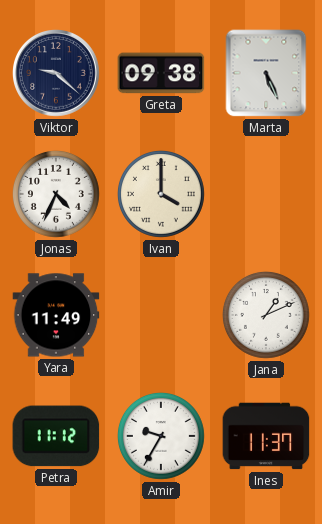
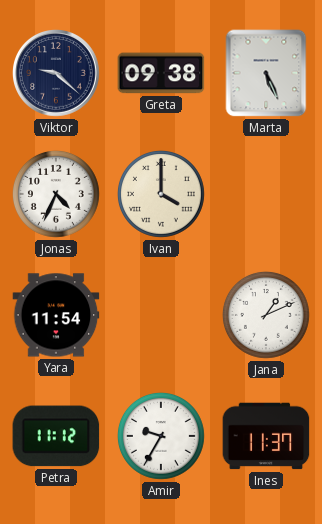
Yara: 11:49 -> 11:54
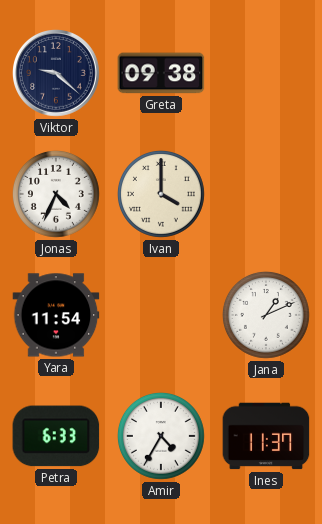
Marta: 5:26 -> none
Petra: 11:12 -> 6:33
Amir: 9:35 -> 4:35
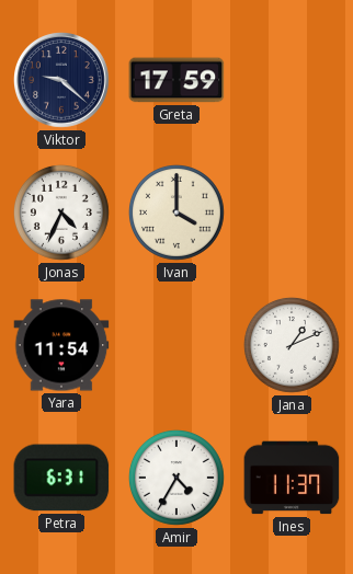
Greta: 09:38 -> 17:59
Petra: 6:33 -> 6:31
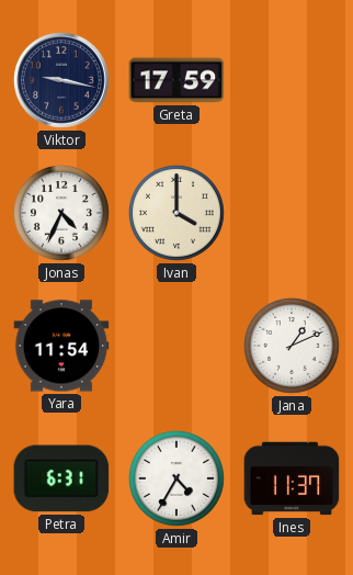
Viktor: 9:22 -> 9:17
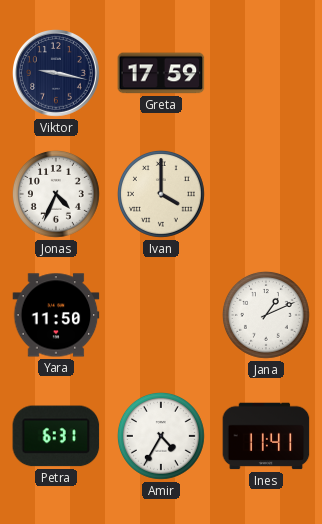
Yara: 11:54 -> 11:50
Ines: 11:37 -> 11:41
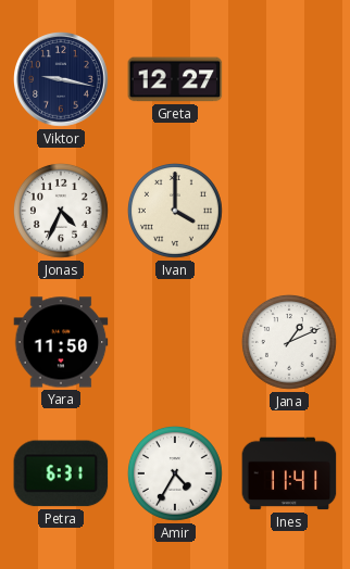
Greta: 17:59 -> 12:27
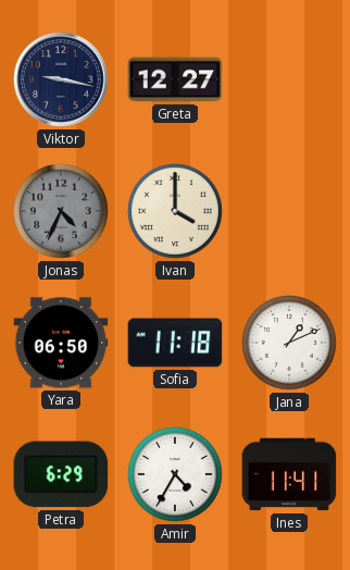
Jonas dial: white -> grey
Yara: 11:50 -> 06:50
Sofia: none -> 11:18
Petra: 6:31 -> 6:29
